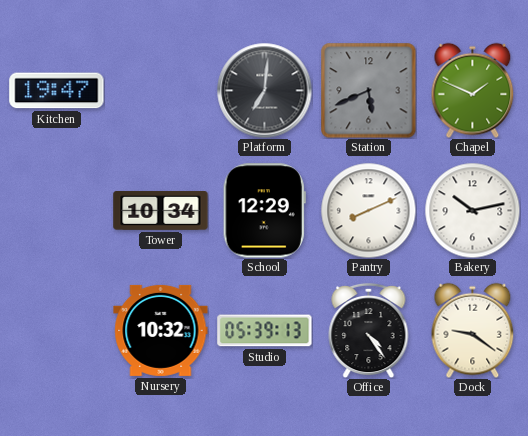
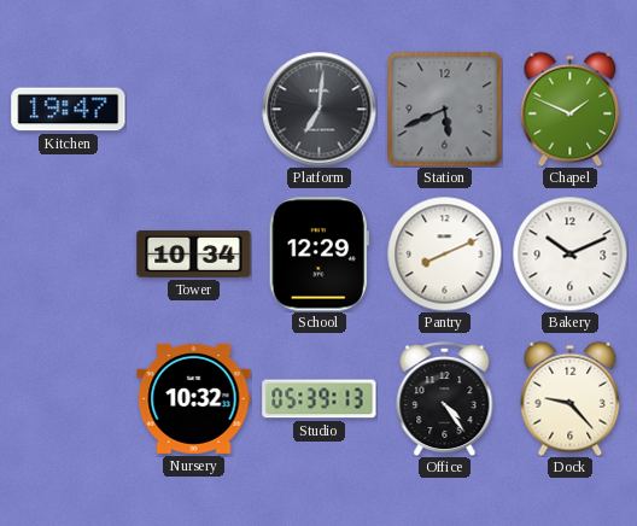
Bakery: 10:13 -> 10:11
Dock: 9:21 -> 9:23
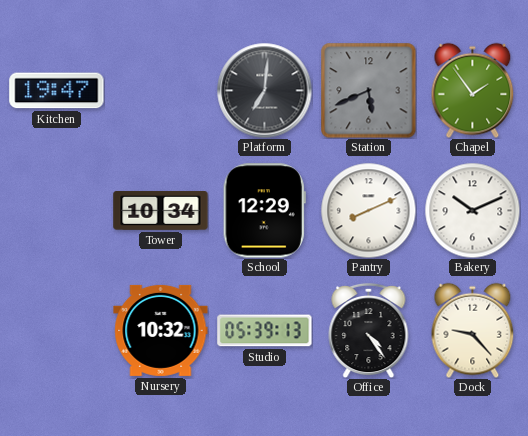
Chapel: 1:49 -> 1:54
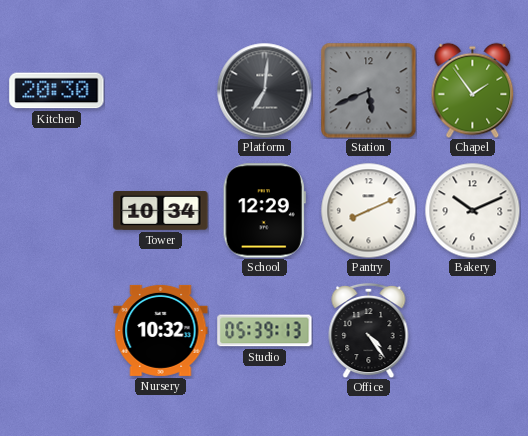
Kitchen: 19:47 -> 20:30
Dock: 9:23 -> none
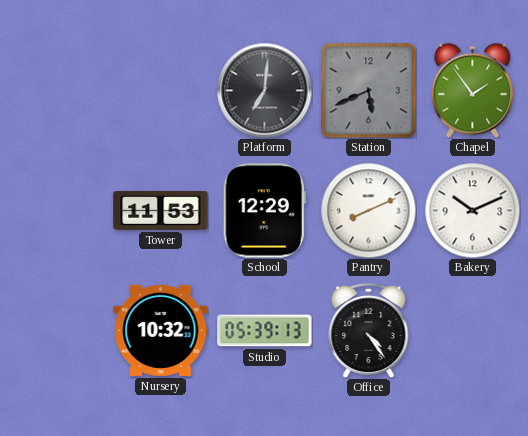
Kitchen: 20:30 -> none
Tower: 10:34 -> 11:53
